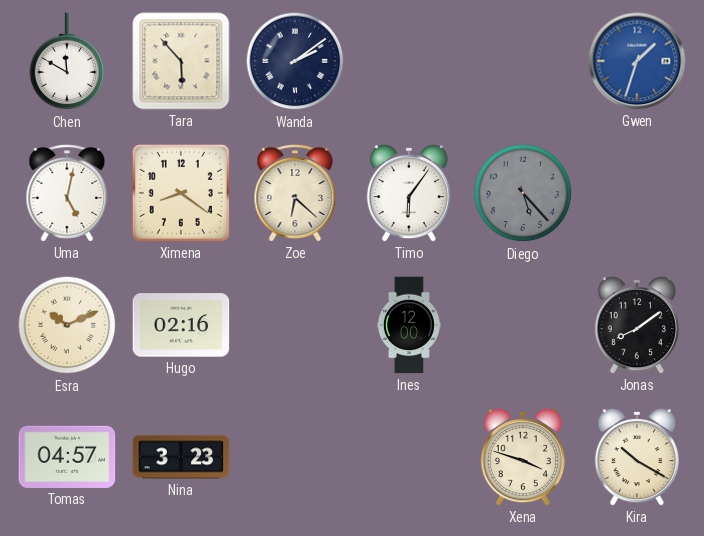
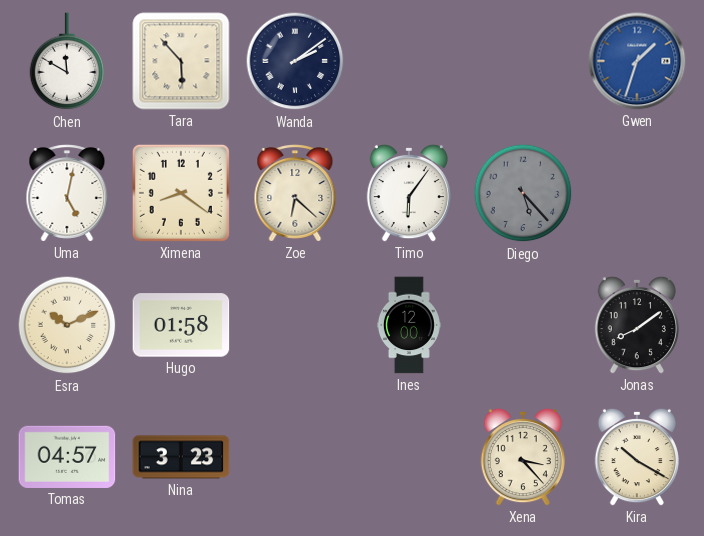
Hugo: 02:16 -> 01:58
Xena: 3:48 -> 3:23
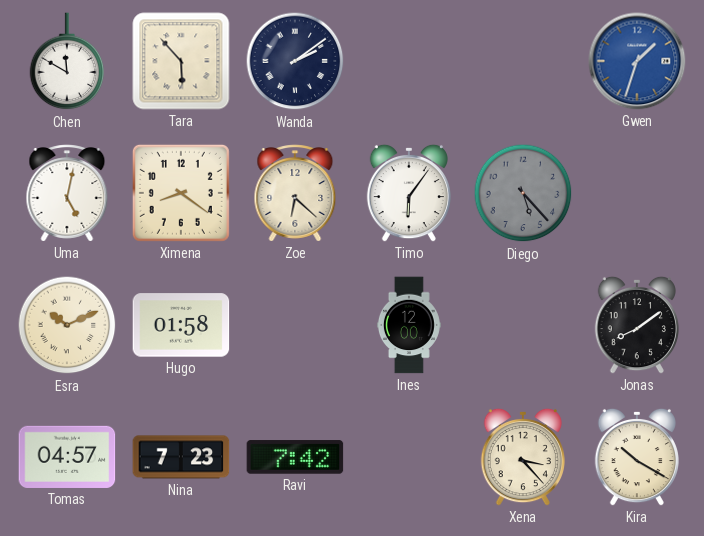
Nina: 3:23 -> 7:23
Ravi: none -> 7:42
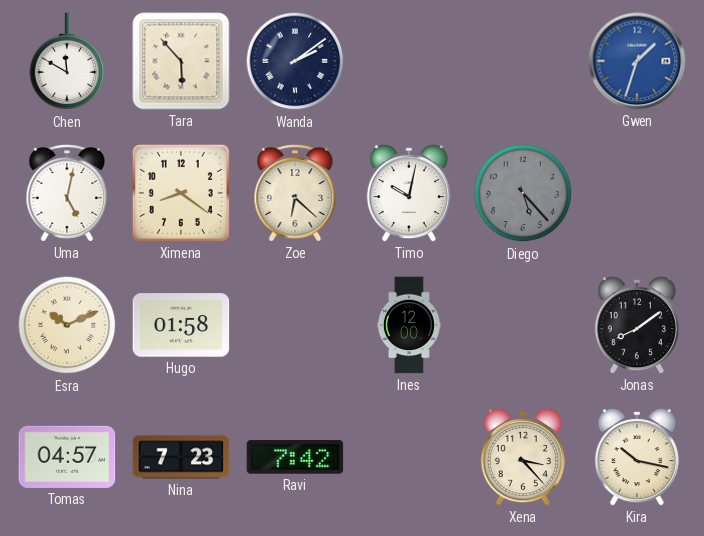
Timo: 6:06 -> 10:02
Kira: 10:20 -> 10:17
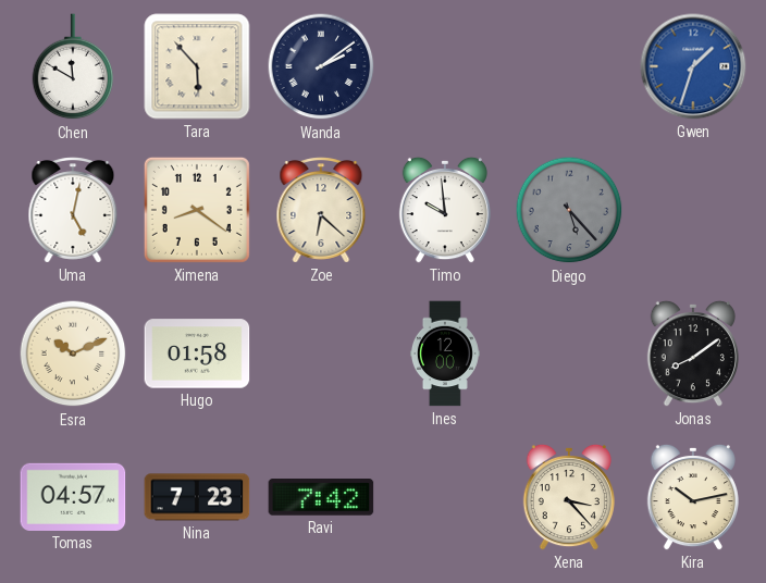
Timo: 10:02 -> 9:59
Kira: 10:17 -> 10:13
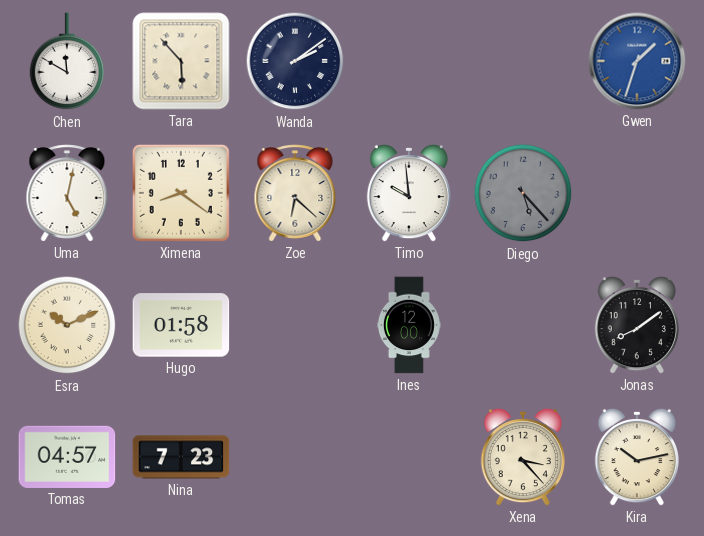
Ravi: 7:42 -> none
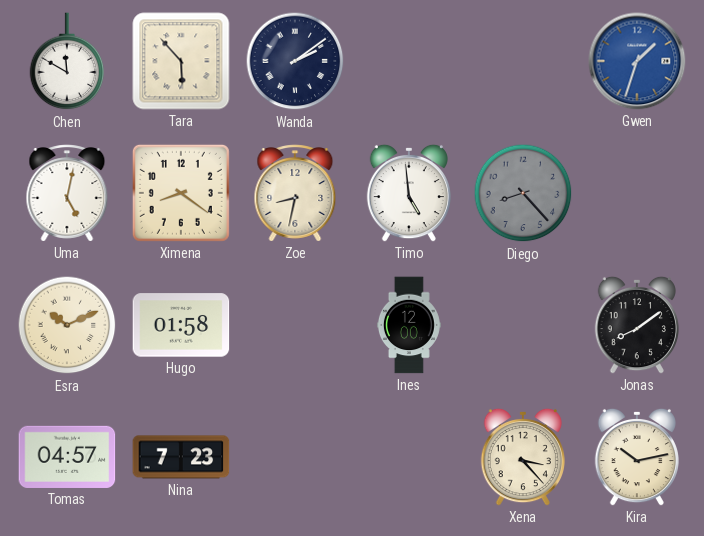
Zoe: 6:22 -> 8:32
Timo: 9:59 -> 4:59
Diego: 5:23 -> 8:23
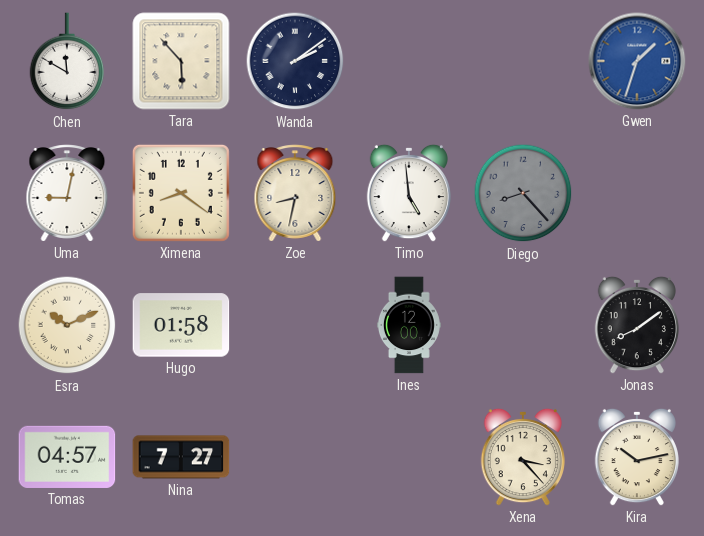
Uma: 5:02 -> 9:02
Nina: 7:23 -> 7:27
